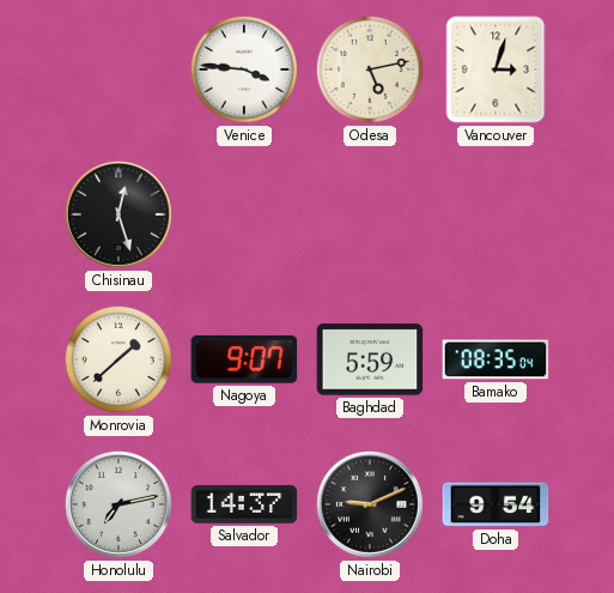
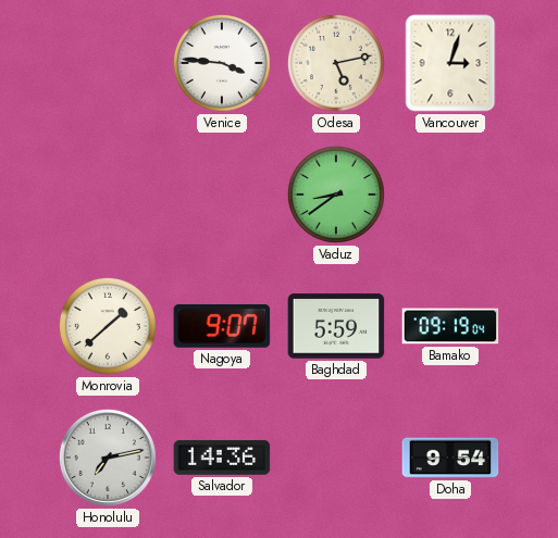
Chisinau: 12:27 -> none
Vaduz: none -> 8:39
Bamako: 08:35 -> 09:19
Salvador: 14:37 -> 14:36
Nairobi: 9:11 -> none
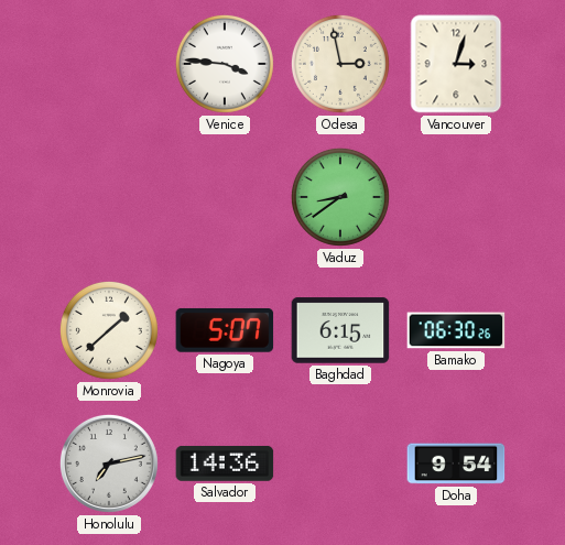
Odesa: 5:13 -> 2:58
Nagoya: 9:07 -> 5:07
Baghdad: 5:59 -> 6:15
Bamako: 09:19 -> 06:30
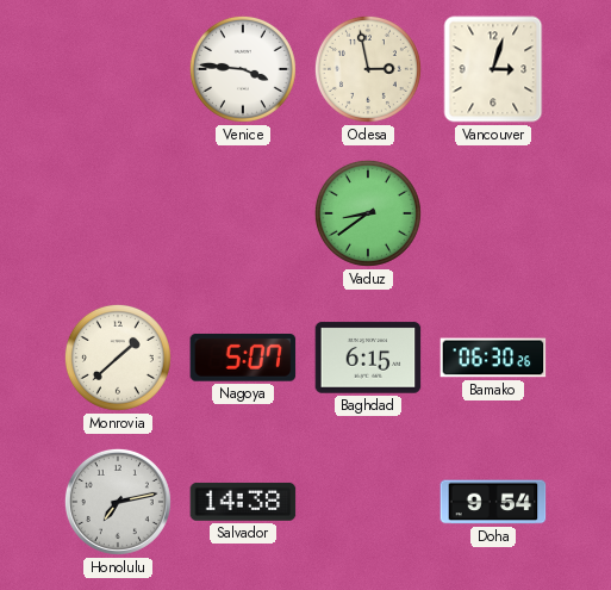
Salvador: 14:36 -> 14:38
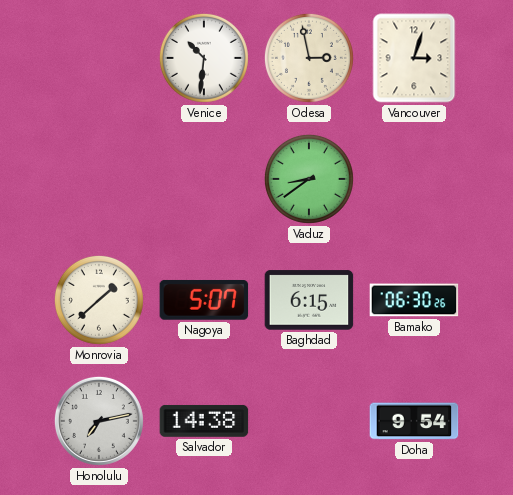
Venice: 3:46 -> 10:31
